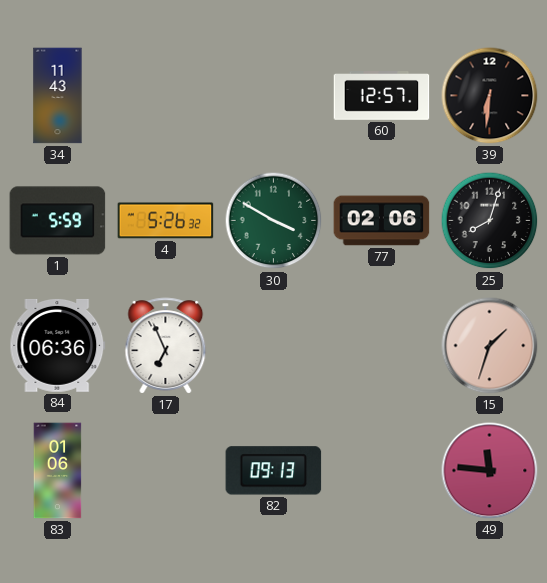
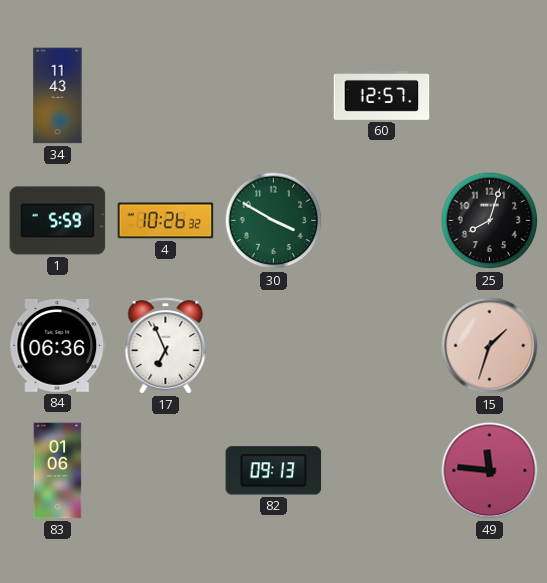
39: 6:31 -> none
4: 5:26 -> 10:26
77: 02:06 -> none
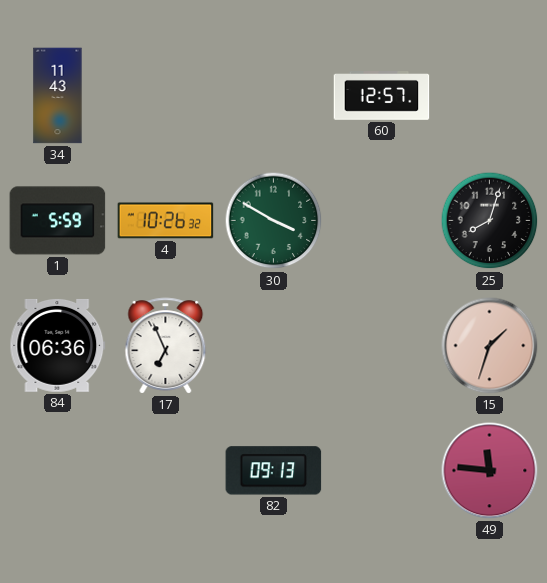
83: 01:06 -> none
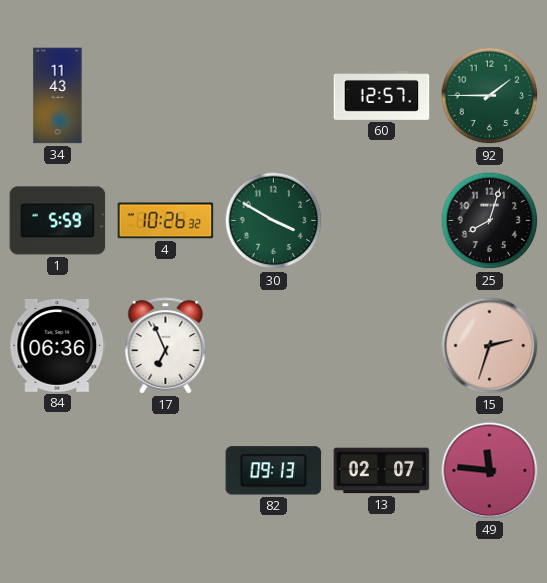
92: none -> 1:45
15: 1:33 -> 2:33
13: none -> 02:07
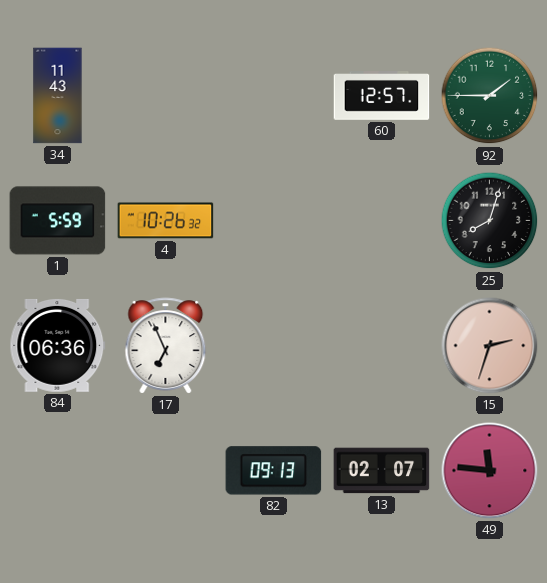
30: 3:50 -> none
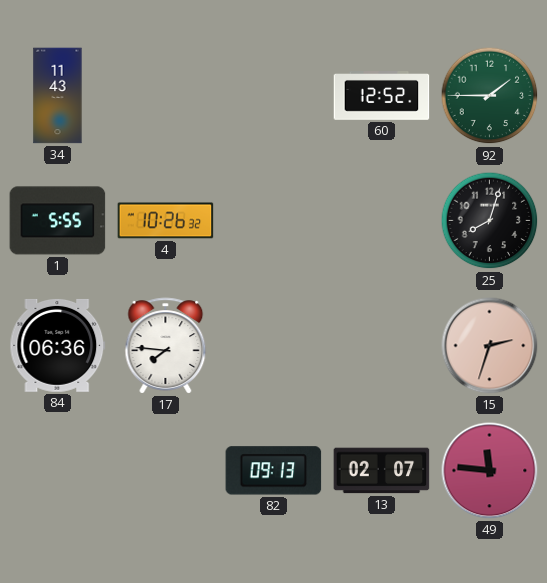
60: 12:57 -> 12:52
1: 5:59 -> 5:55
17: 6:56 -> 7:46
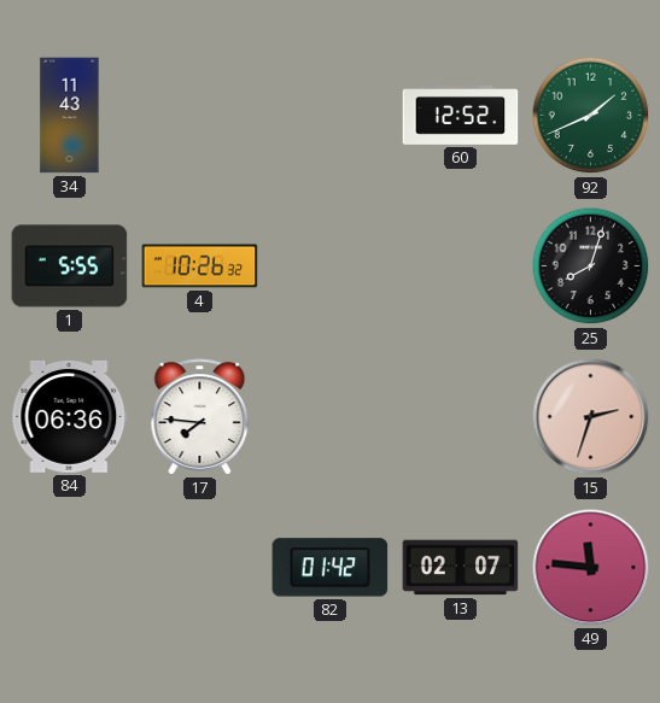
92: 1:45 -> 1:41
82: 09:13 -> 01:42
